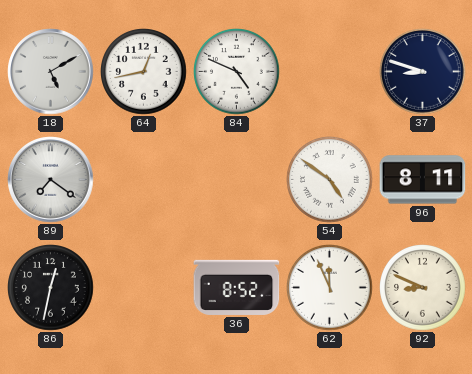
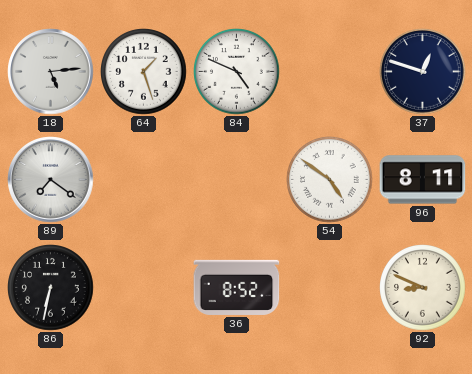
18: 5:10 -> 5:14
64: 12:43 -> 1:27
37: 8:48 -> 12:48
86: 12:32 -> 6:32
62: 11:56 -> none
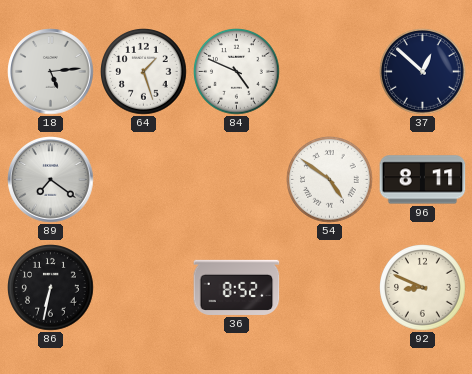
37: 12:48 -> 12:52
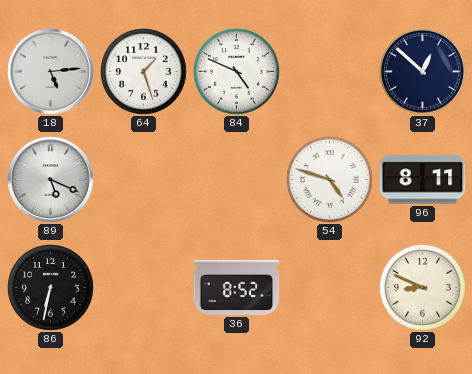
89: 7:21 -> 5:19
54: 4:51 -> 4:48
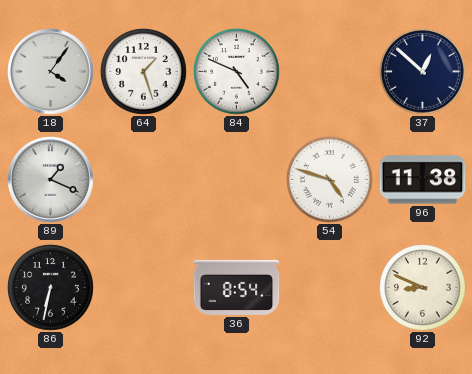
18: 5:14 -> 4:06
89: 5:19 -> 1:19
96: 8:11 -> 11:38
36: 8:52 -> 8:54
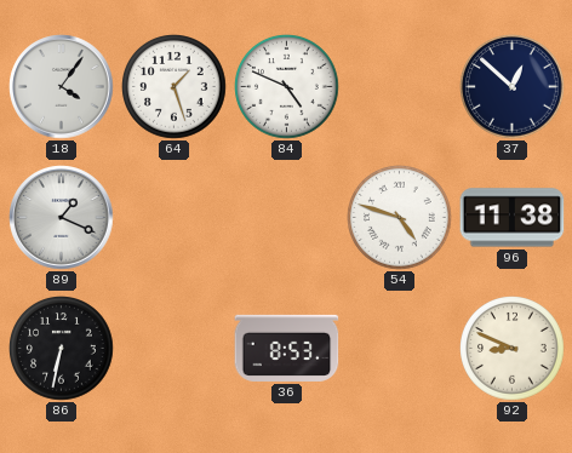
36: 8:54 -> 8:53
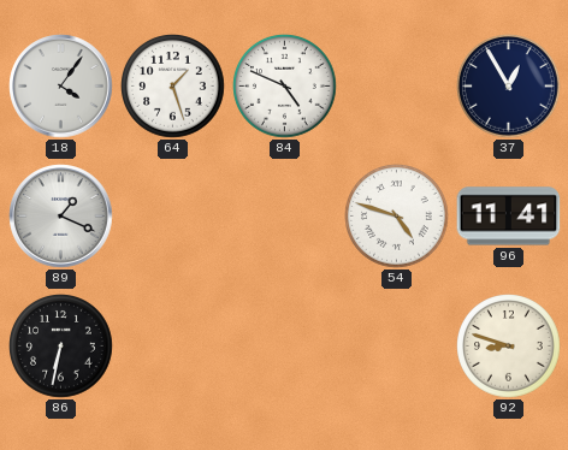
37: 12:52 -> 12:55
96: 11:38 -> 11:41
36: 8:53 -> none
92: 8:49 -> 8:48
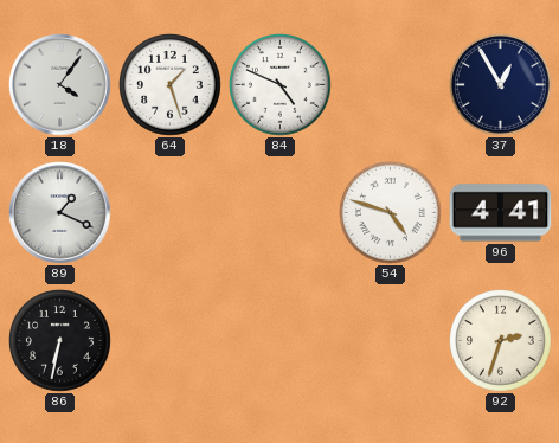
96: 11:41 -> 4:41
92: 8:48 -> 2:33
